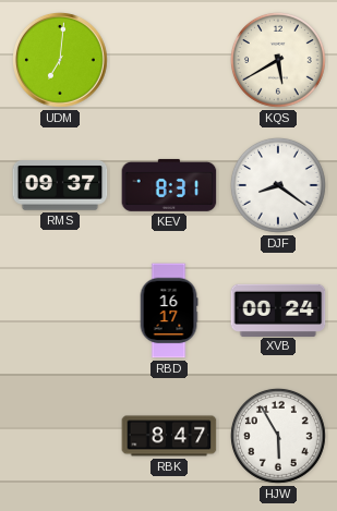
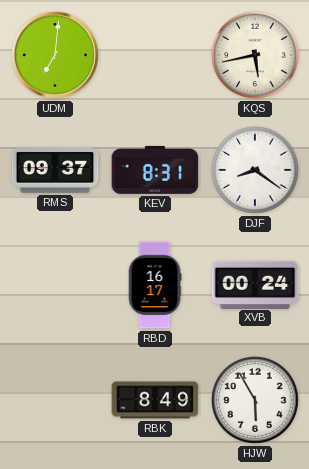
KQS: 5:40 -> 5:43
RBK: 8:47 -> 8:49
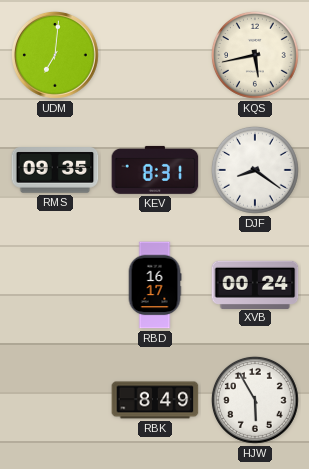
RMS: 09:37 -> 09:35
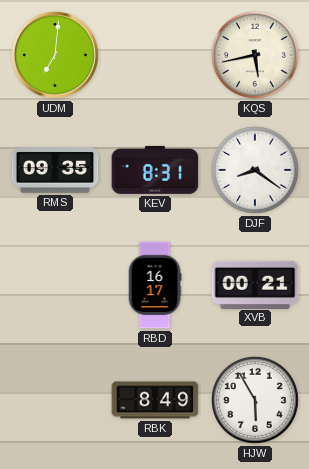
XVB: 00:24 -> 00:21
